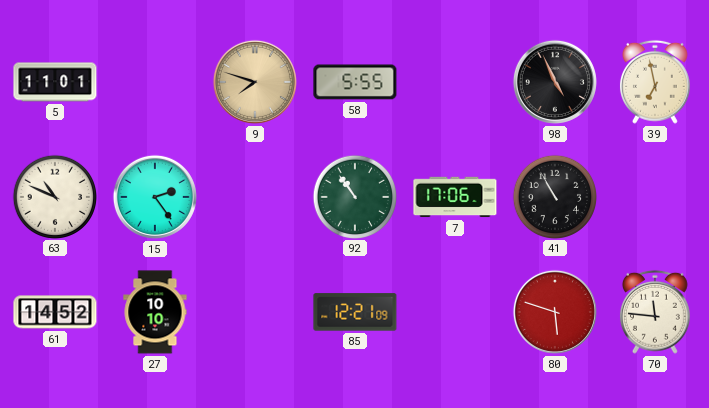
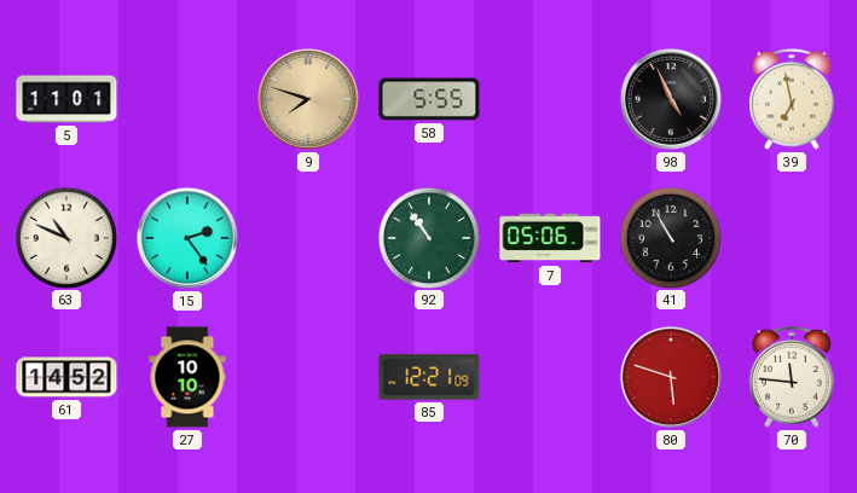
7: 17:06 -> 05:06
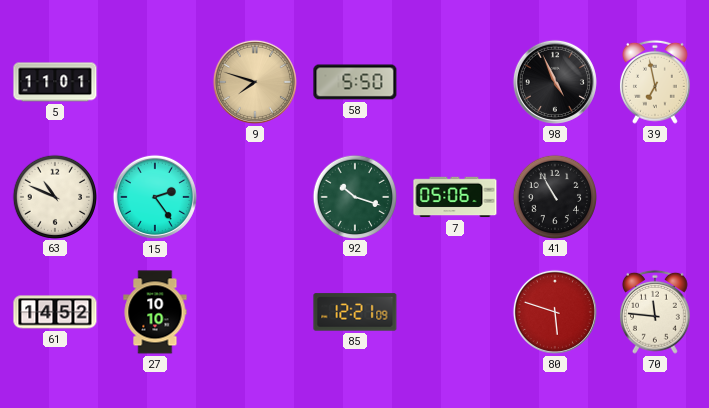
58: 5:55 -> 5:50
92: 10:54 -> 10:18
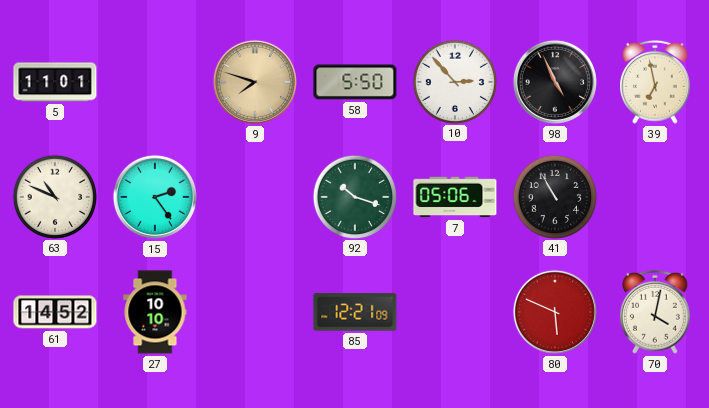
10: none -> 2:53
80: 5:48 -> 5:49
70: 11:46 -> 4:02
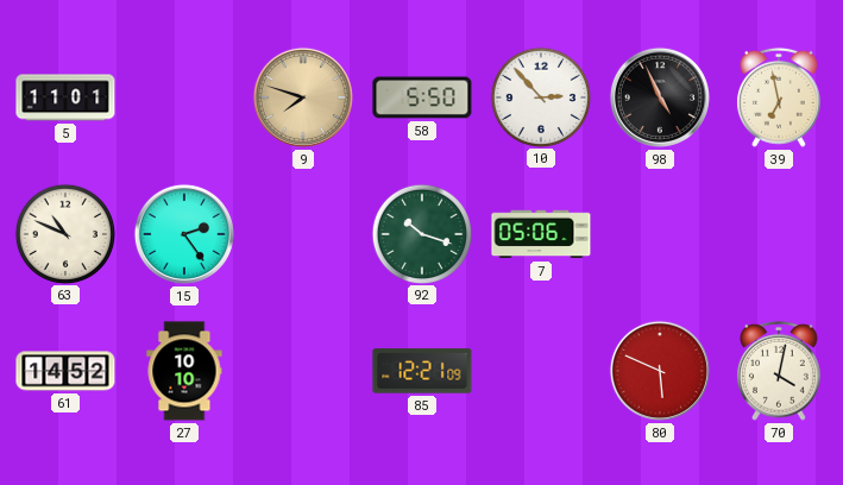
41: 10:55 -> none
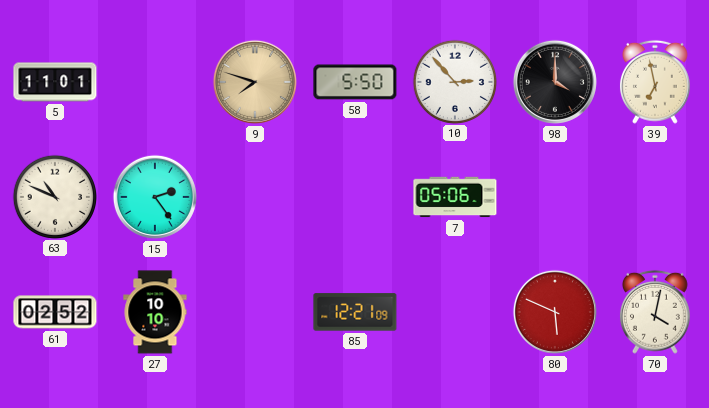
98: 4:56 -> 4:00
92: 10:18 -> none
61: 14:52 -> 02:52
